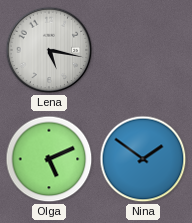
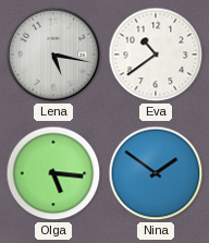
Eva: none -> 10:39
Olga: 5:11 -> 5:16
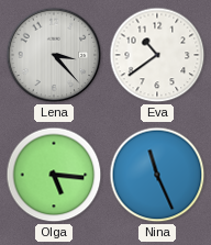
Lena: 5:17 -> 3:23
Nina: 1:51 -> 11:26
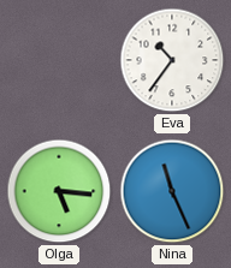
Lena: 3:23 -> none
Eva: 10:39 -> 10:36
